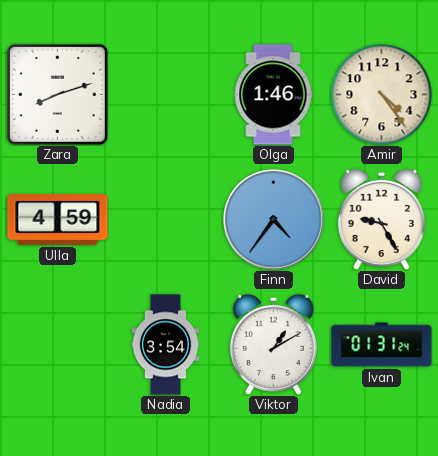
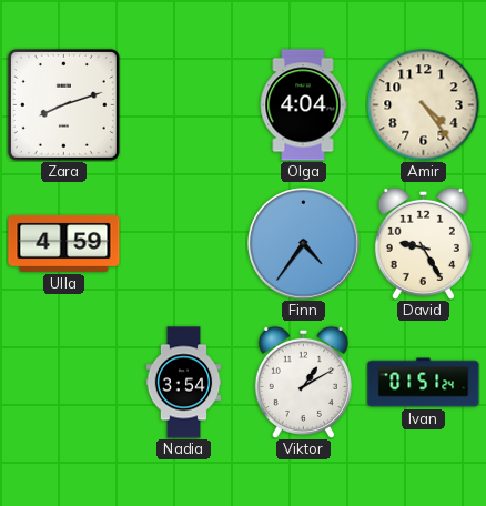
Olga: 1:46 -> 4:04
Ivan: 01:31 -> 01:51
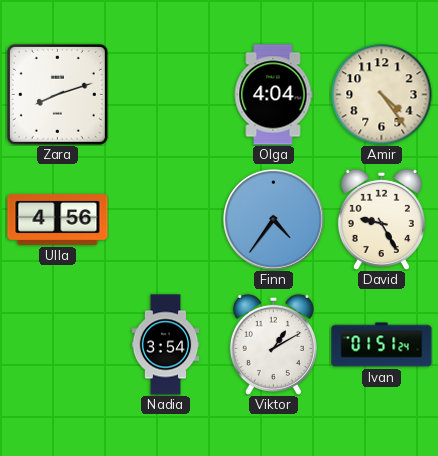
Ulla: 4:59 -> 4:56
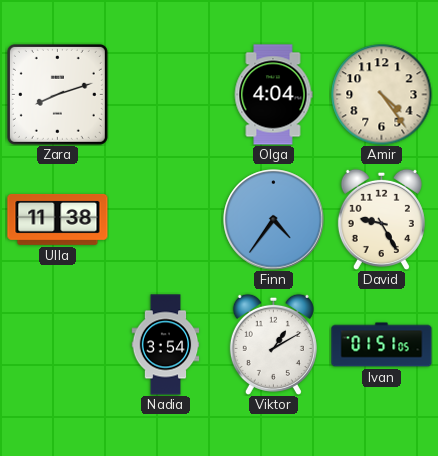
Ulla: 4:56 -> 11:38
Ivan: 01:51:24 -> 01:51:05
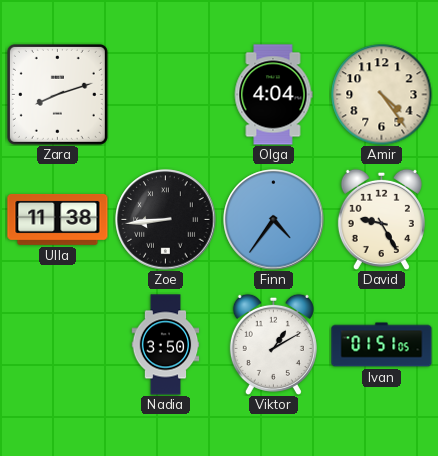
Zoe: none -> 8:44
Nadia: 3:54 -> 3:50
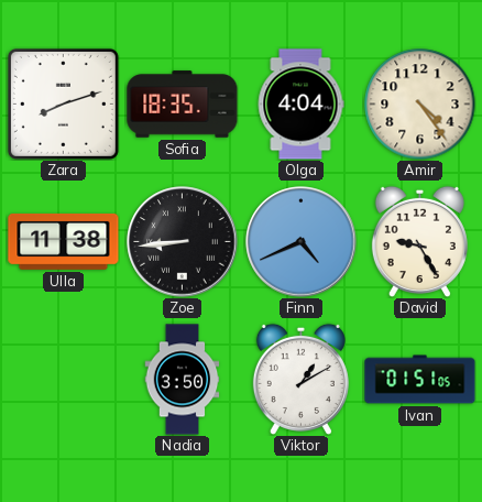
Sofia: none -> 18:35
Finn: 4:36 -> 4:41
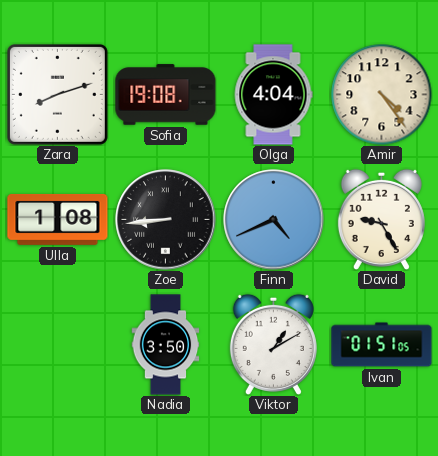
Sofia: 18:35 -> 19:08
Ulla: 11:38 -> 1:08
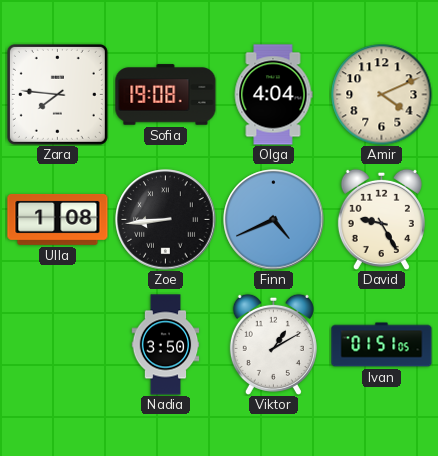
Zara: 8:12 -> 7:46
Amir: 4:24 -> 4:11
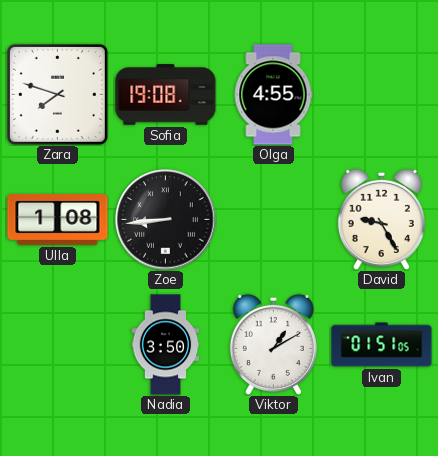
Zara: 7:46 -> 7:48
Olga: 4:04 -> 4:55
Amir: 4:11 -> none
Finn: 4:41 -> none
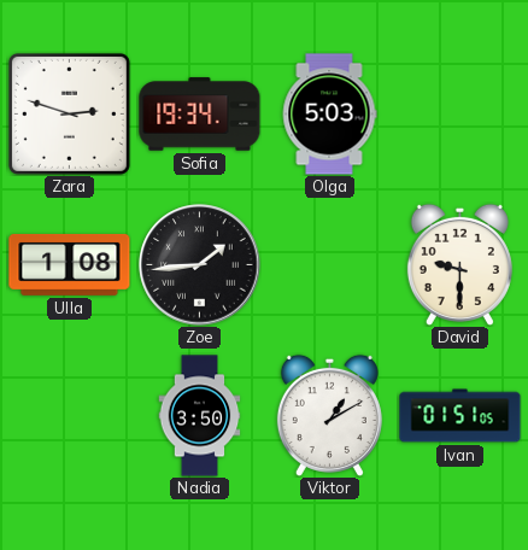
Zara: 7:48 -> 2:48
Sofia: 19:08 -> 19:34
Olga: 4:55 -> 5:03
Zoe: 8:44 -> 1:44
David: 9:25 -> 9:30
